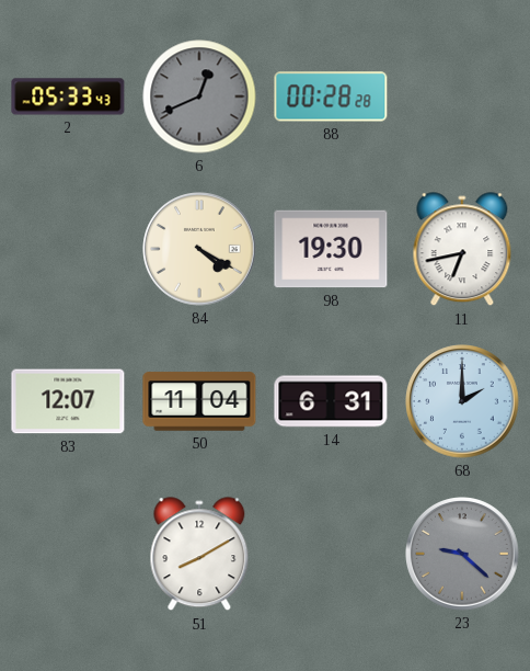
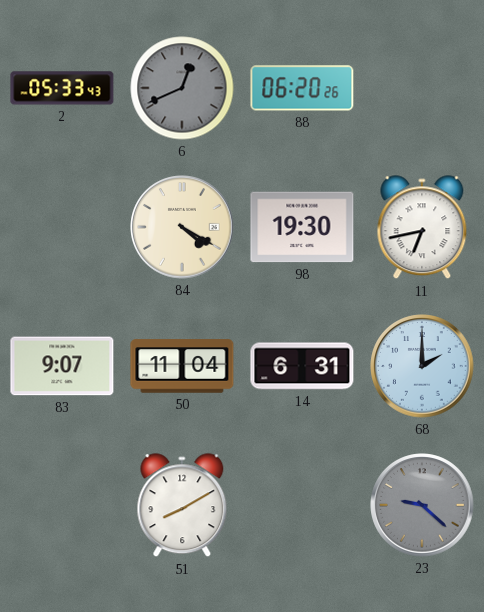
88: 00:28 -> 06:20
83: 12:07 -> 9:07
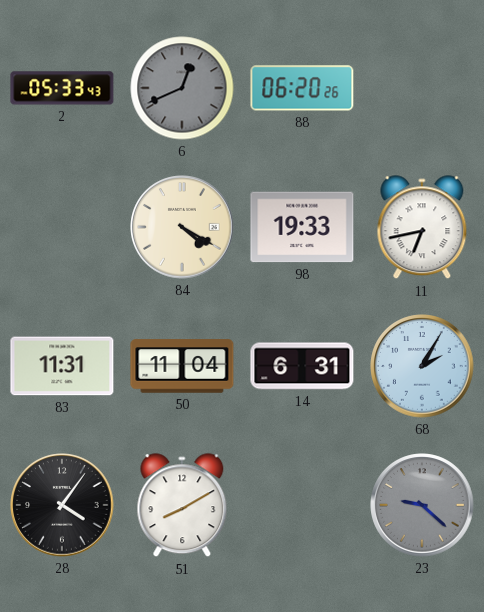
98: 19:30 -> 19:33
83: 9:07 -> 11:31
68: 2:00 -> 2:05
28: none -> 4:06
